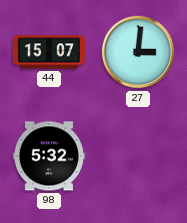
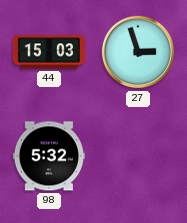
44: 15:07 -> 15:03
27: 3:01 -> 2:57
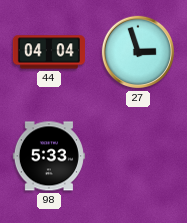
44: 15:03 -> 04:04
98: 5:32 -> 5:33
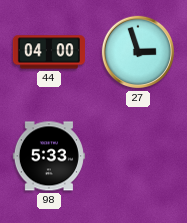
44: 04:04 -> 04:00
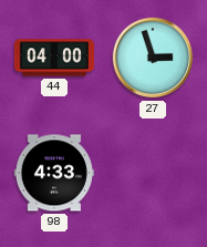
98: 5:33 -> 4:33
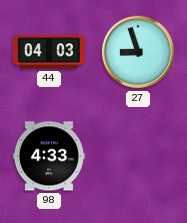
44: 04:00 -> 04:03
27: 2:57 -> 8:57
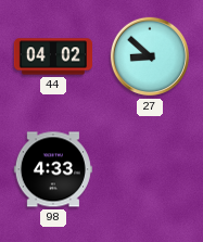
44: 04:03 -> 04:02
27: 8:57 -> 8:52
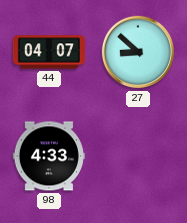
44: 04:02 -> 04:07
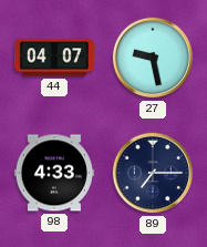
27: 8:52 -> 9:28
89: none -> 7:15
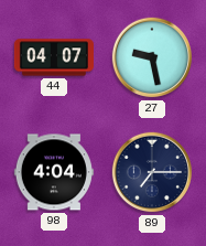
98: 4:33 -> 4:04
